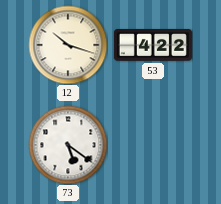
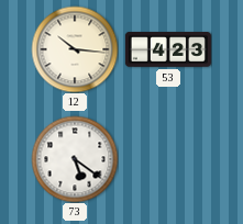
12: 10:18 -> 10:16
53: 4:22 -> 4:23
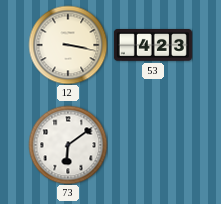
12: 10:16 -> 3:17
73: 5:21 -> 6:09
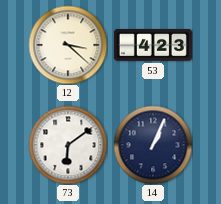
12: 3:17 -> 3:22
14: none -> 1:04
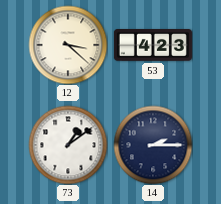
73: 6:09 -> 1:09
14: 1:04 -> 2:15
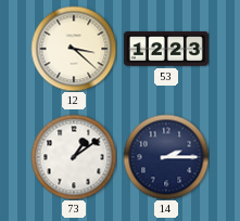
53: 4:23 -> 12:23
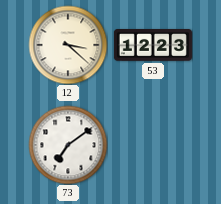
73: 1:09 -> 7:09
14: 2:15 -> none
